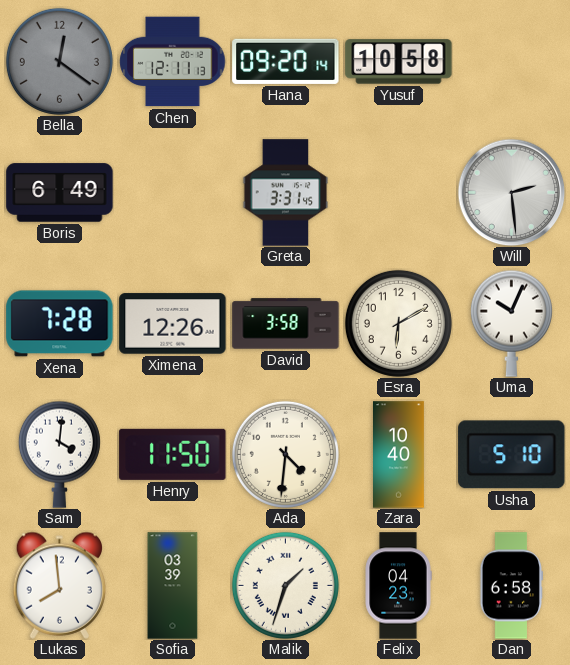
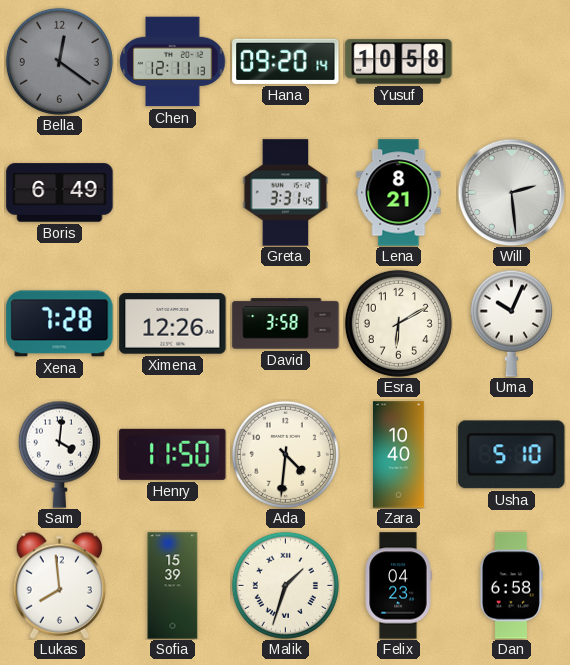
Lena: none -> 8:21
Sofia: 03:39 -> 15:39
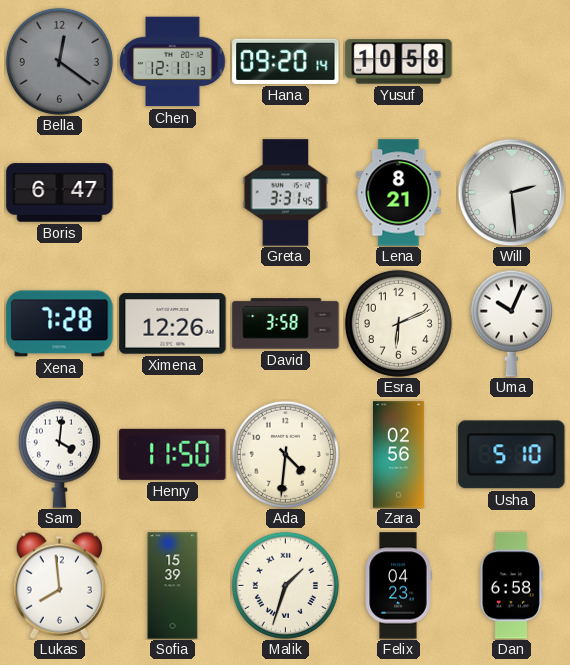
Boris: 6:49 -> 6:47
Esra: 6:10 -> 6:11
Zara: 10:40 -> 02:56
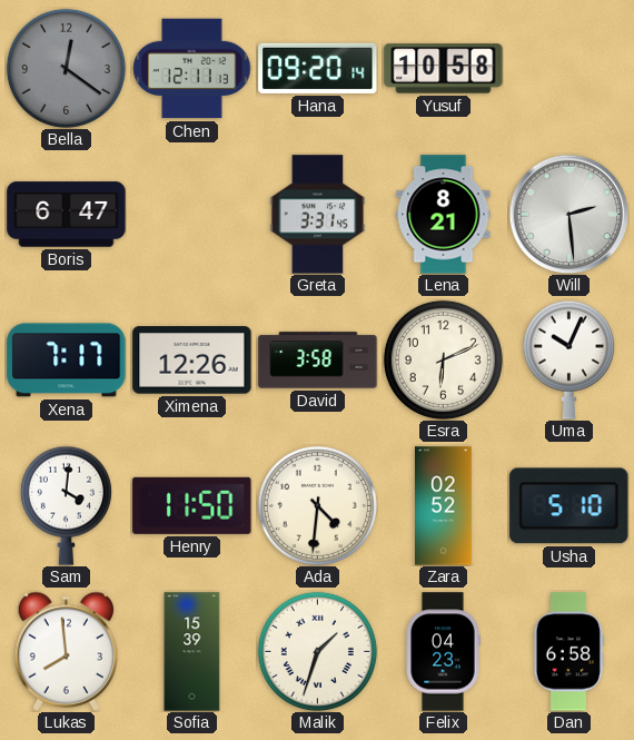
Xena: 7:28 -> 7:17
Zara: 02:56 -> 02:52
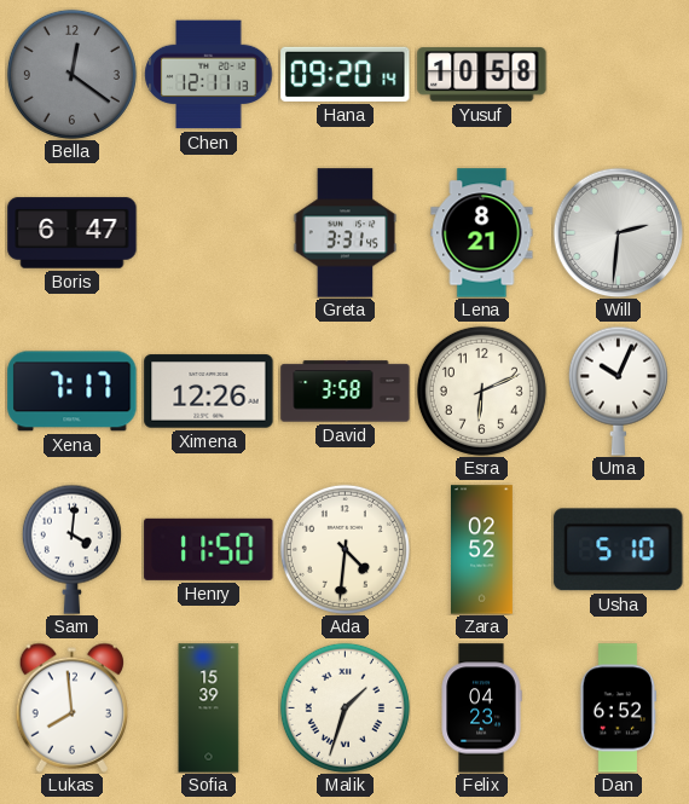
Will: 2:29 -> 2:31
Dan: 6:58 -> 6:52
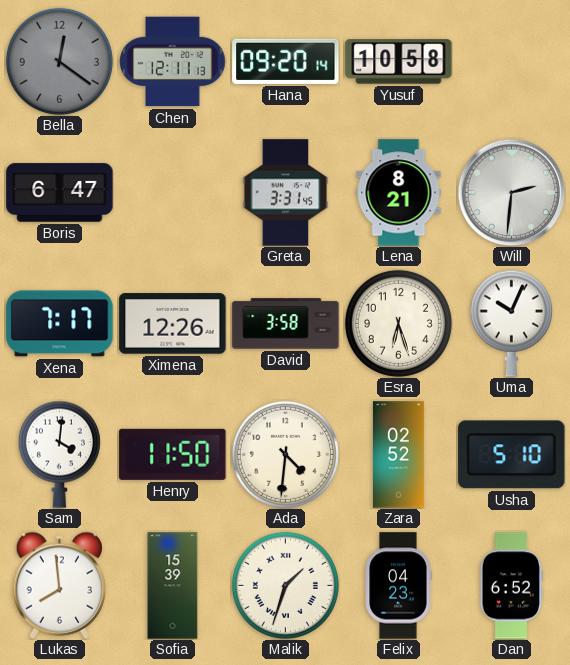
Esra: 6:11 -> 6:27
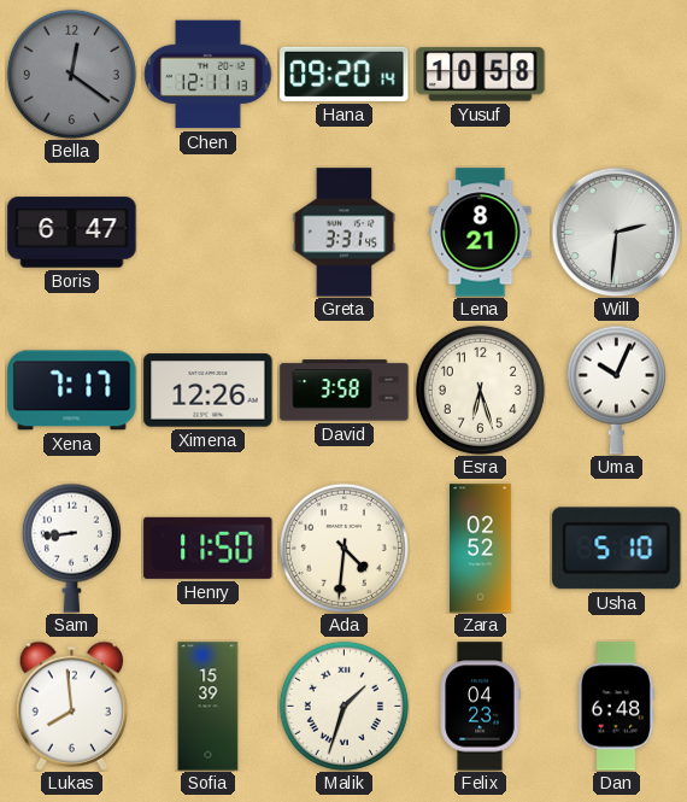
Sam: 4:01 -> 8:44
Dan: 6:52 -> 6:48
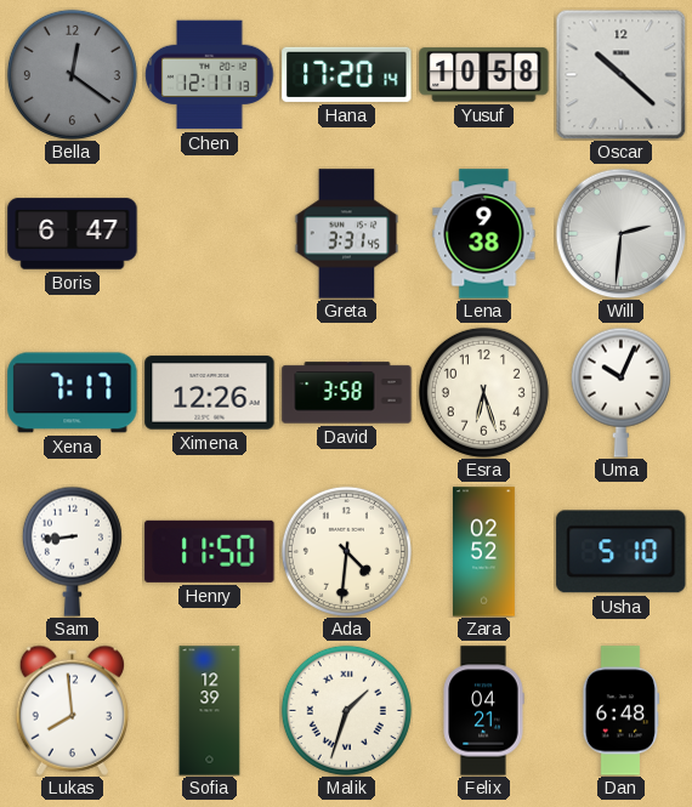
Hana: 09:20 -> 17:20
Oscar: none -> 10:22
Lena: 8:21 -> 9:38
Sofia: 15:39 -> 12:39
Felix: 04:23 -> 04:21
